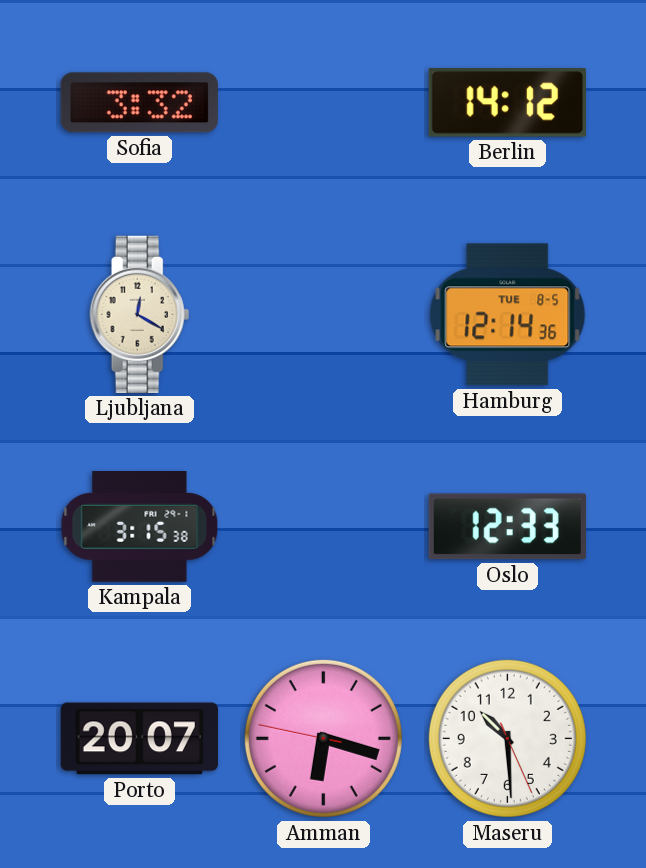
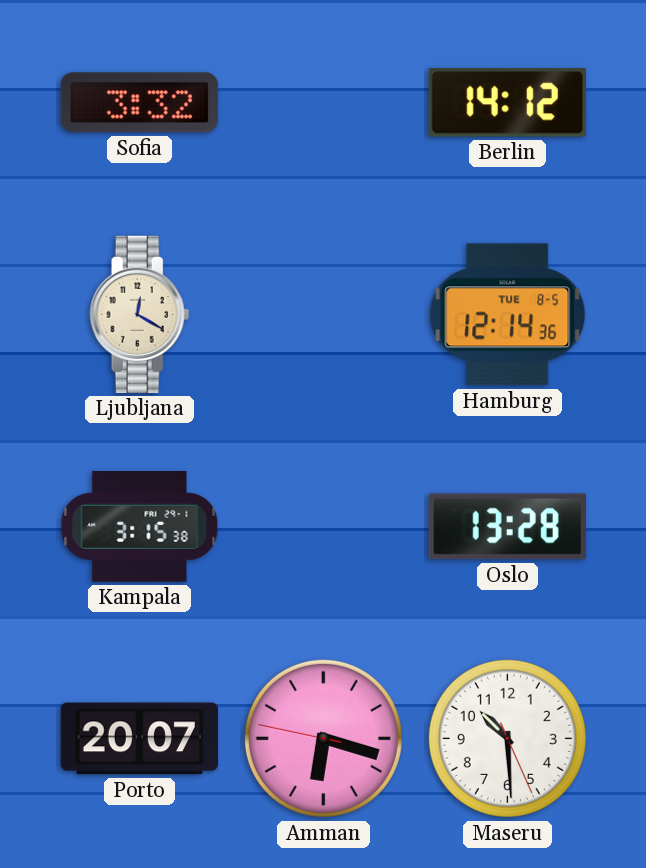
Oslo: 12:33 -> 13:28
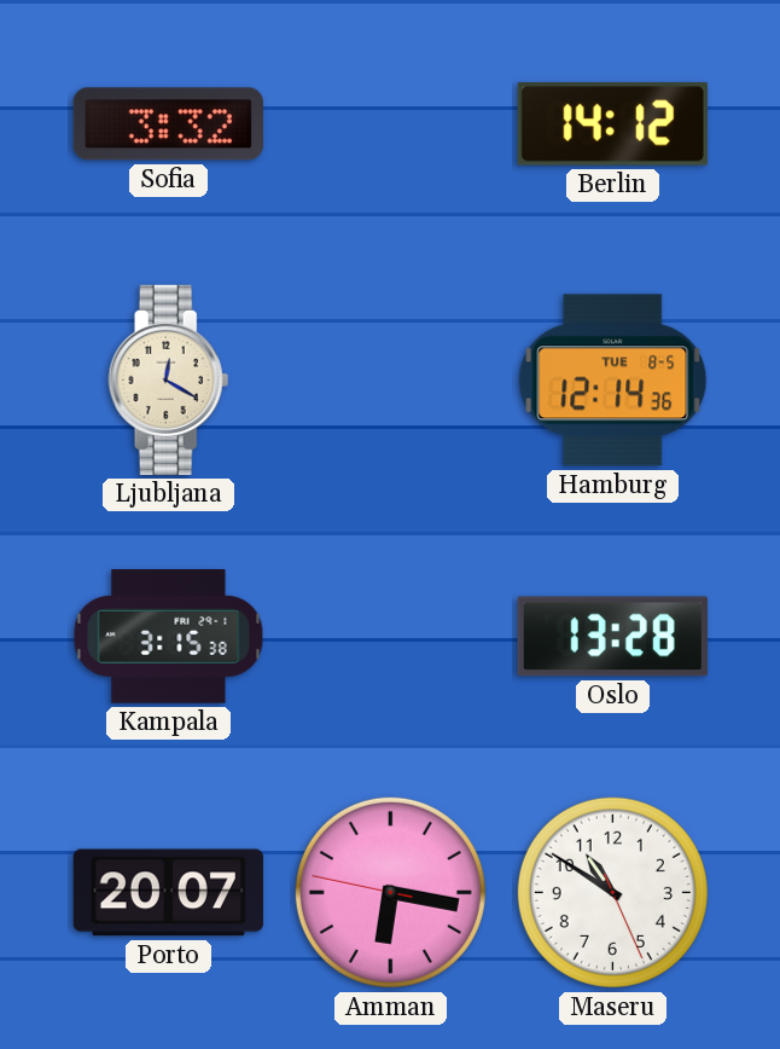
Amman: 6:17 -> 6:16
Maseru: 10:29 -> 10:50
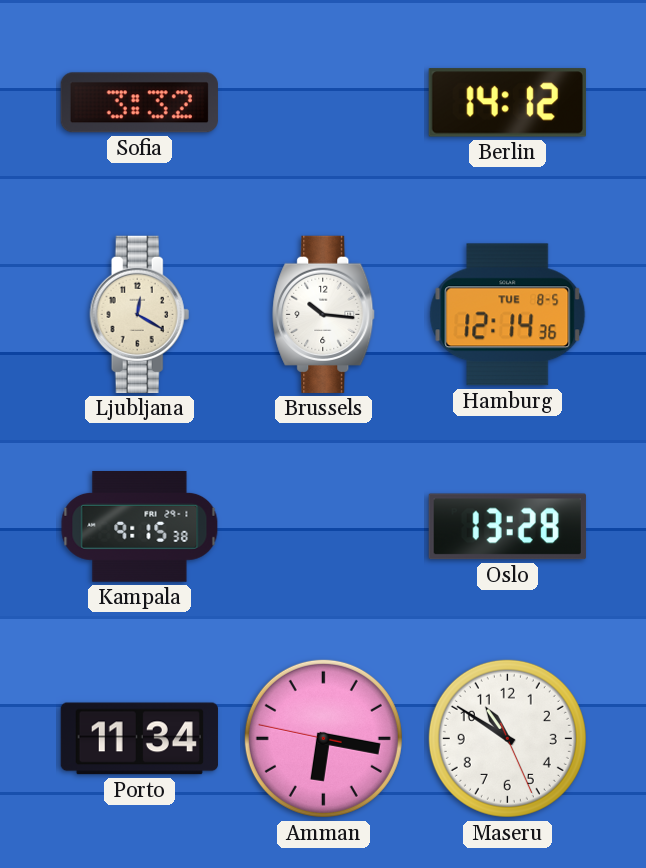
Brussels: none -> 10:16
Kampala: 3:15 -> 9:15
Porto: 20:07 -> 11:34
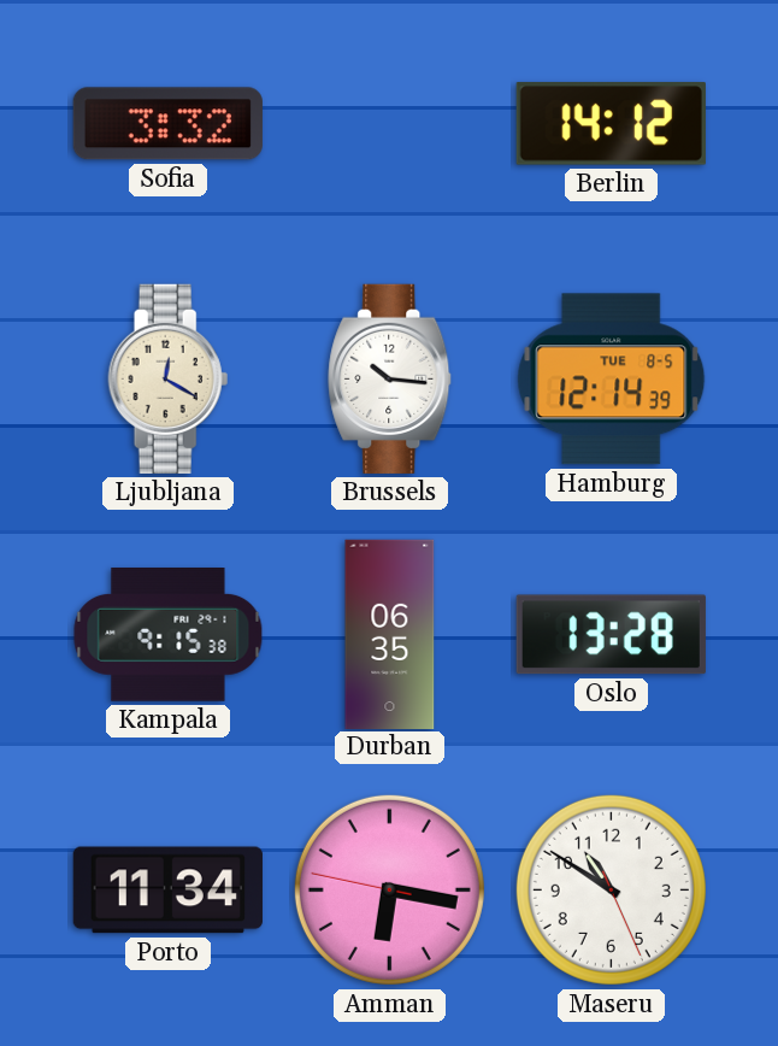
Hamburg: 12:14:36 -> 12:14:39
Durban: none -> 06:35
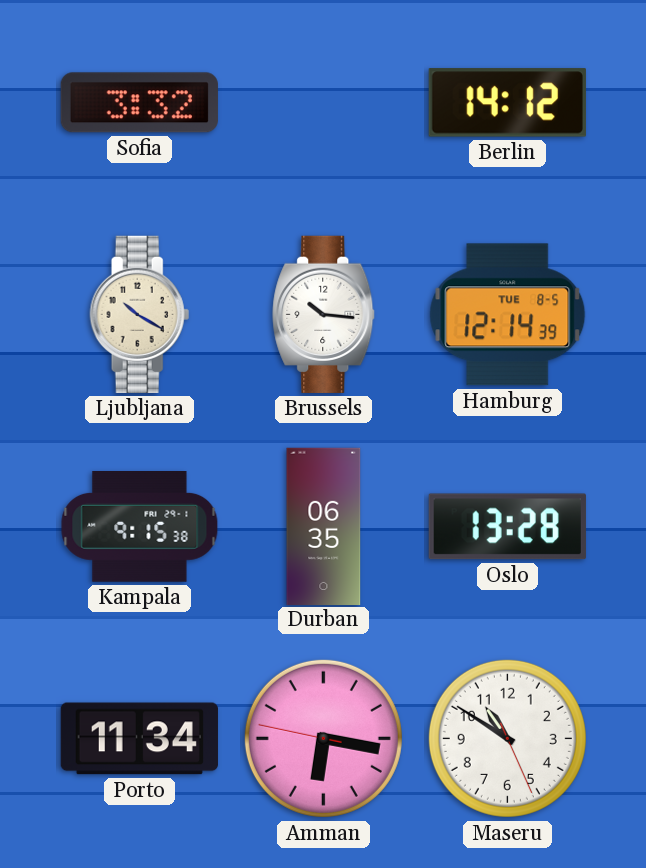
Ljubljana: 12:20 -> 10:20
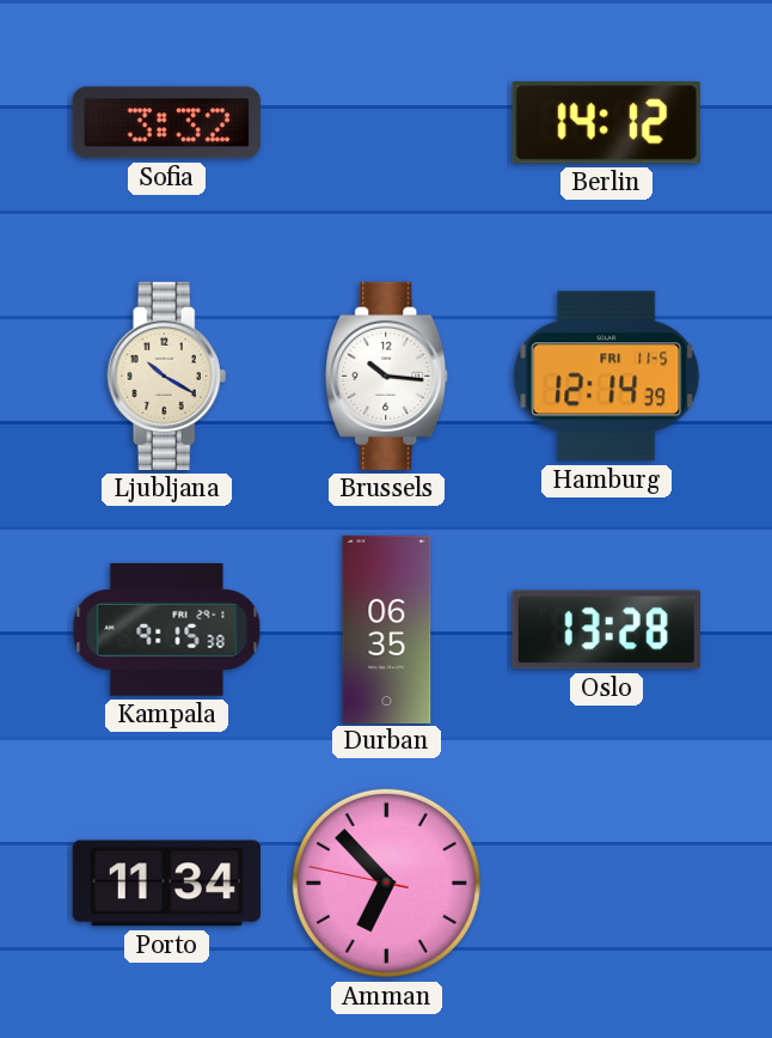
Hamburg date: TUE 8-5 -> FRI 11-5
Amman: 6:16 -> 6:52
Maseru: 10:50 -> none
